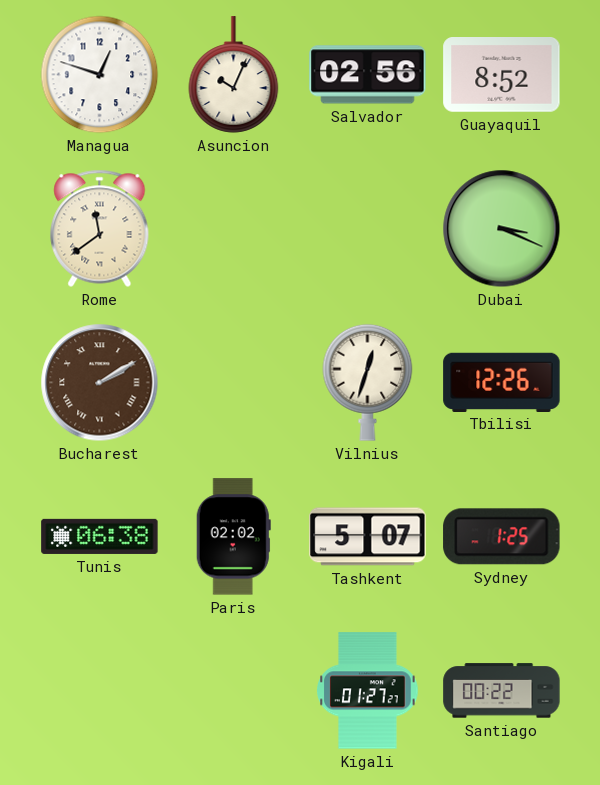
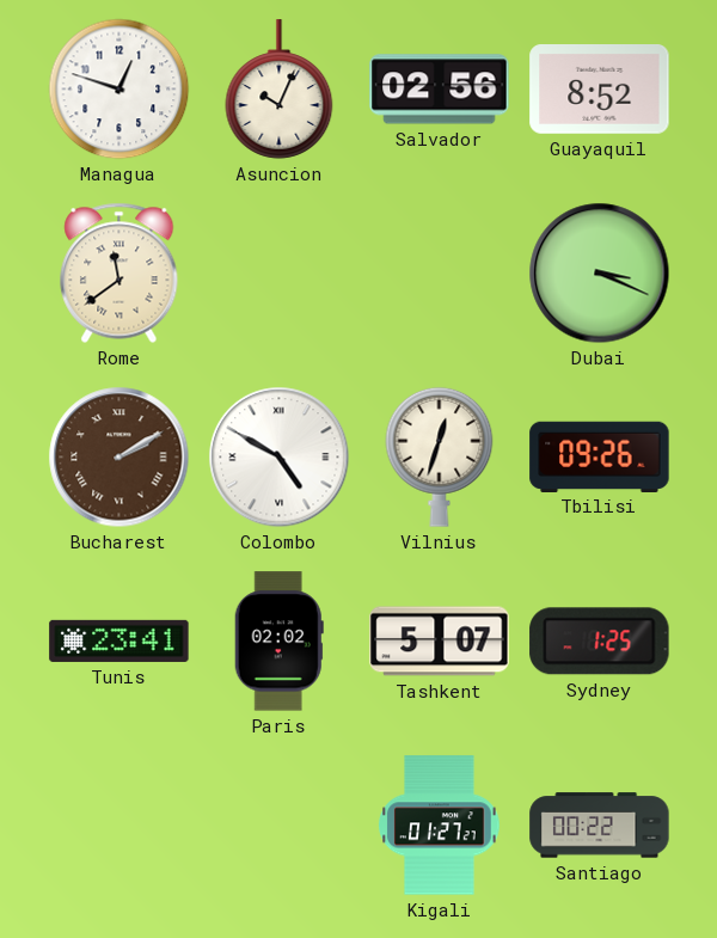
Colombo: none -> 4:50
Tbilisi: 12:26 -> 09:26
Tunis: 06:38 -> 23:41
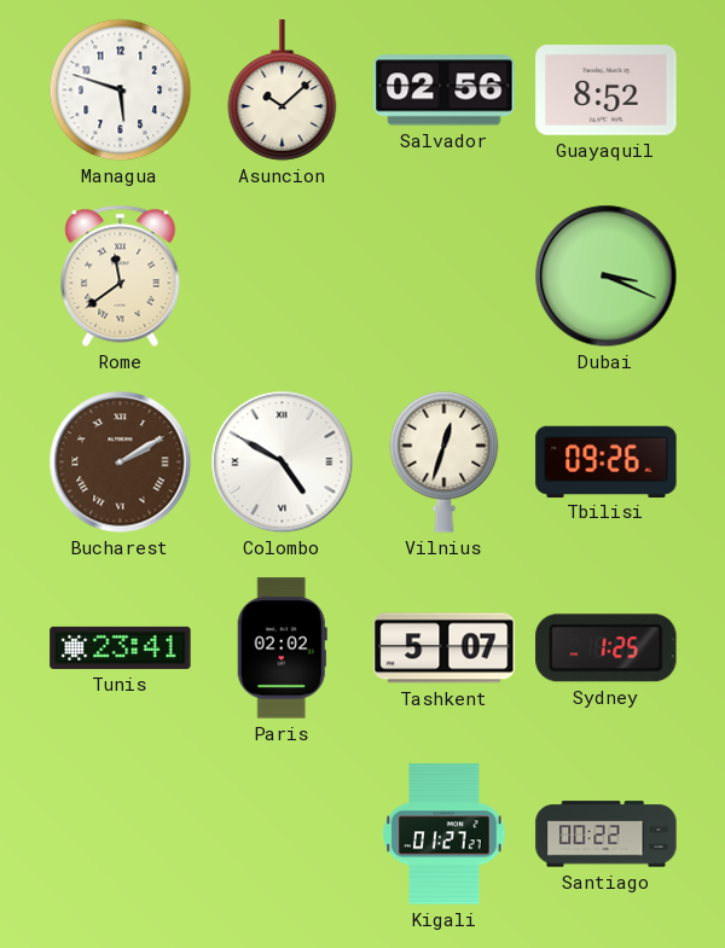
Managua: 12:48 -> 5:48
Asuncion: 10:04 -> 10:08
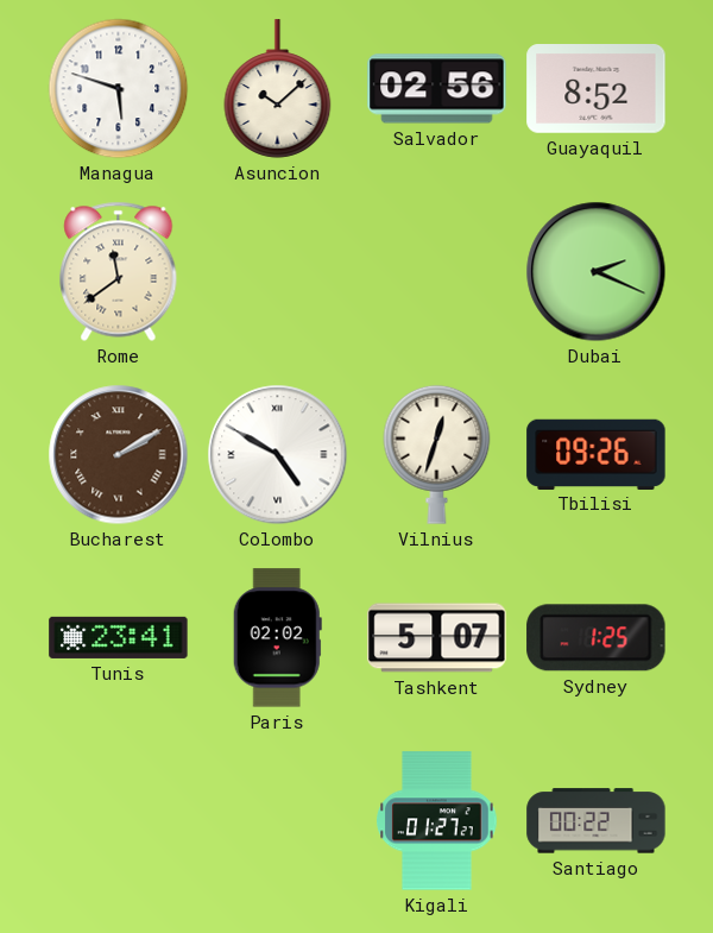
Dubai: 3:19 -> 2:19
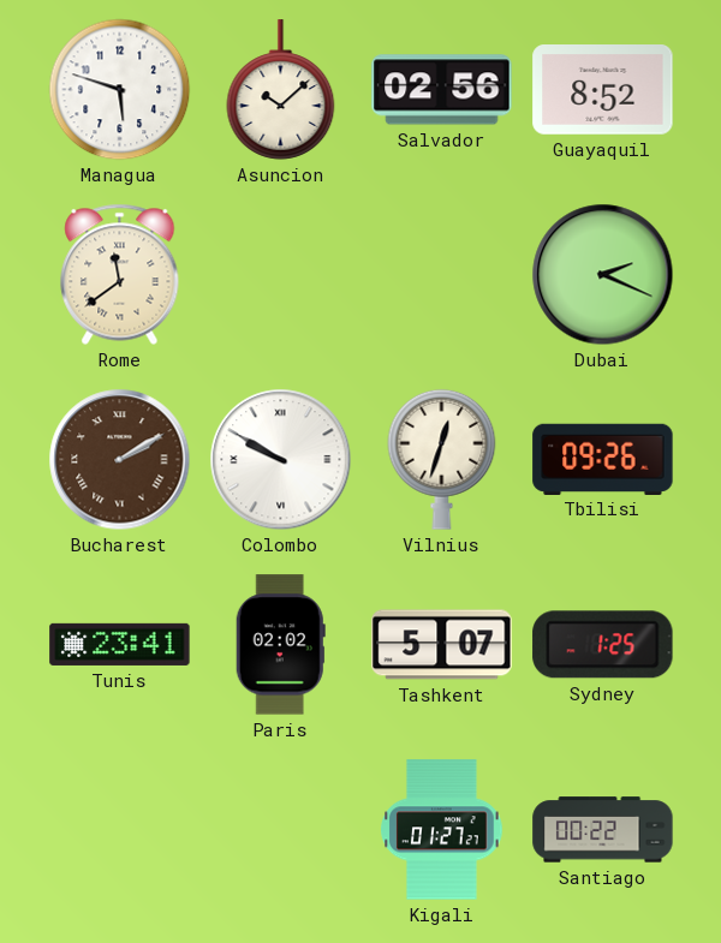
Colombo: 4:50 -> 9:50
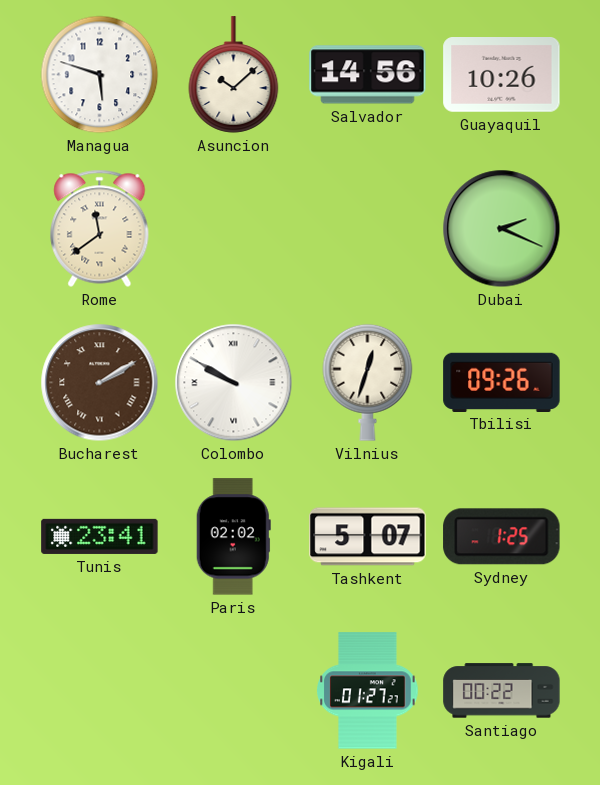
Salvador: 02:56 -> 14:56
Guayaquil: 8:52 -> 10:26
